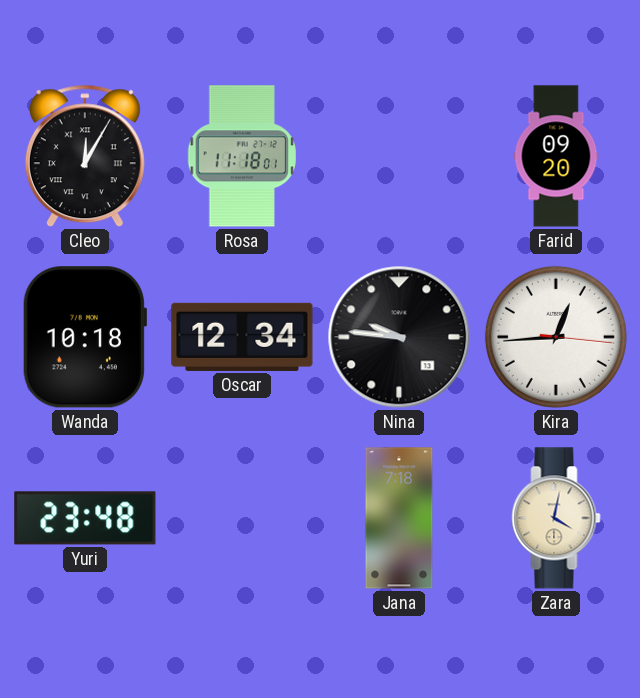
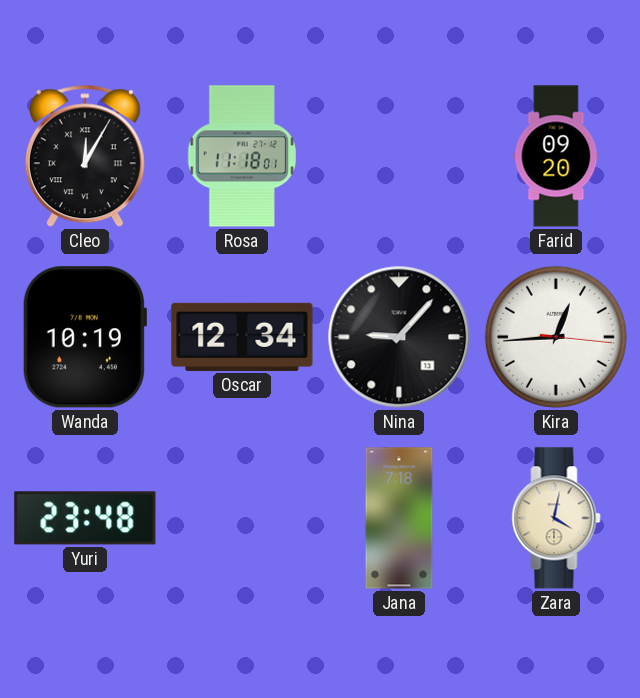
Wanda: 10:18 -> 10:19
Nina: 9:46 -> 9:07
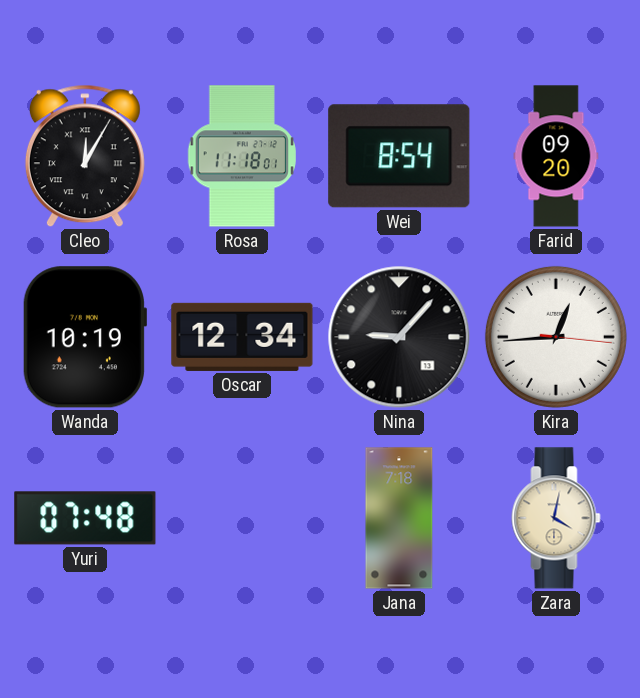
Wei: none -> 8:54
Yuri: 23:48 -> 07:48
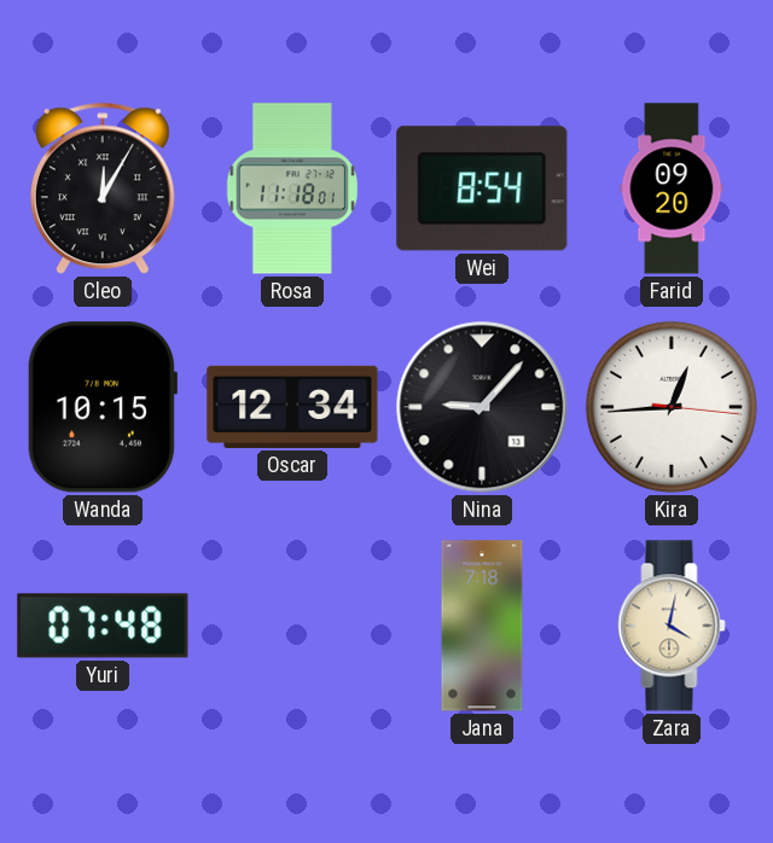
Wanda: 10:19 -> 10:15
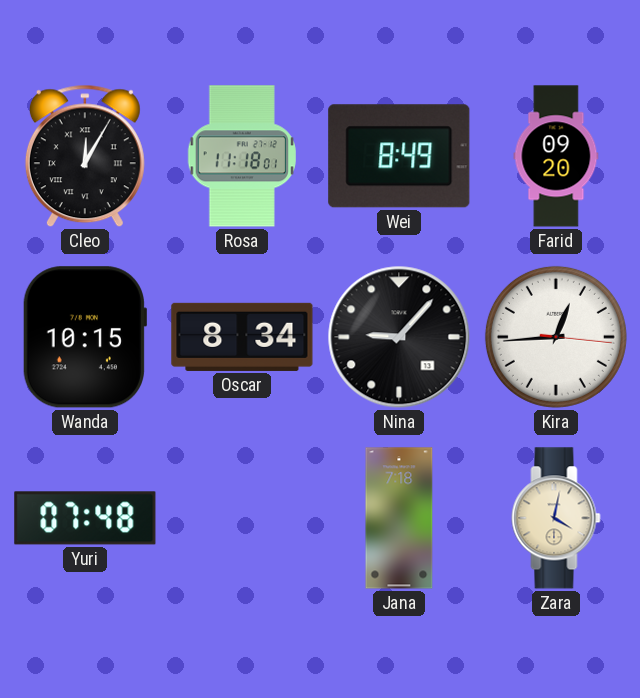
Wei: 8:54 -> 8:49
Oscar: 12:34 -> 8:34
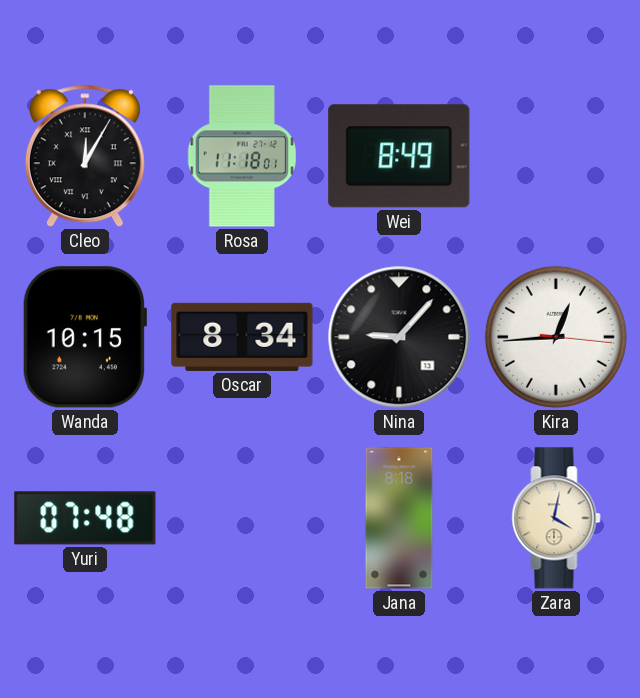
Farid: 09:20 -> none
Jana: 7:18 -> 8:18
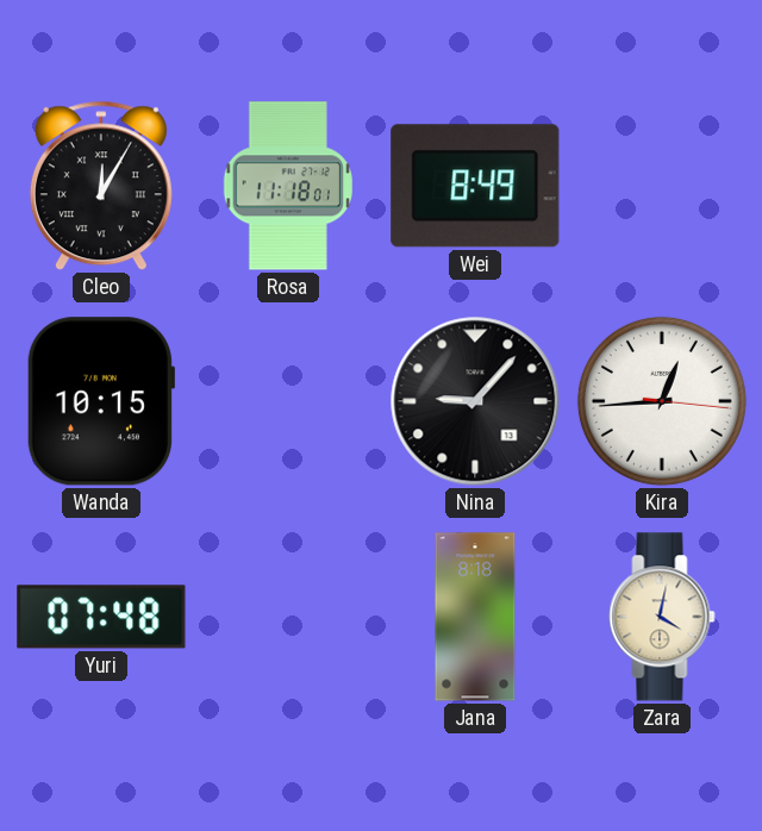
Oscar: 8:34 -> none
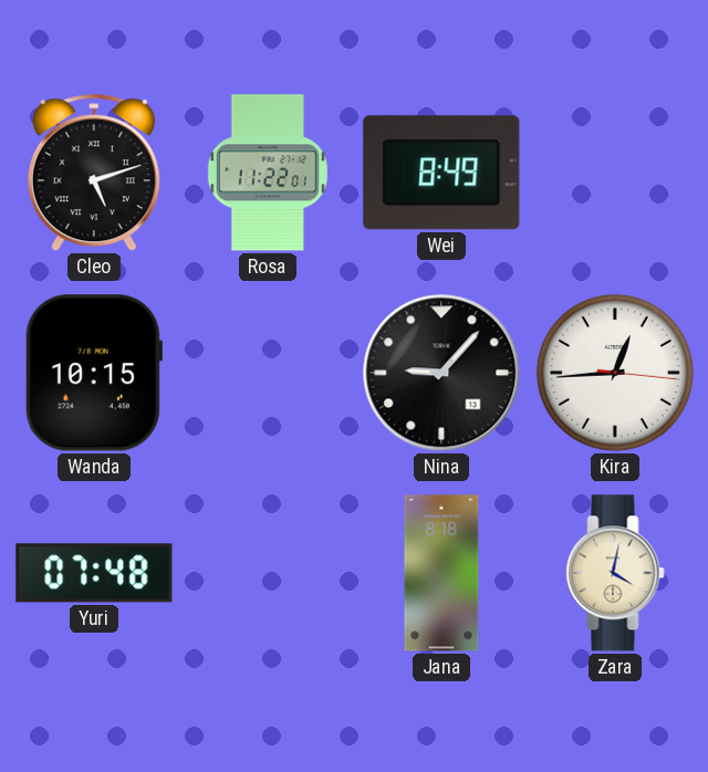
Cleo: 12:05 -> 5:12
Rosa: 11:18 -> 11:22
